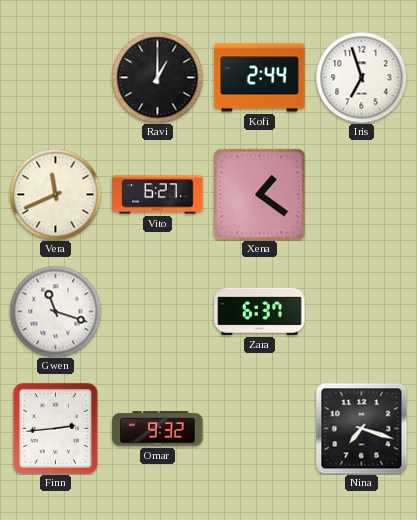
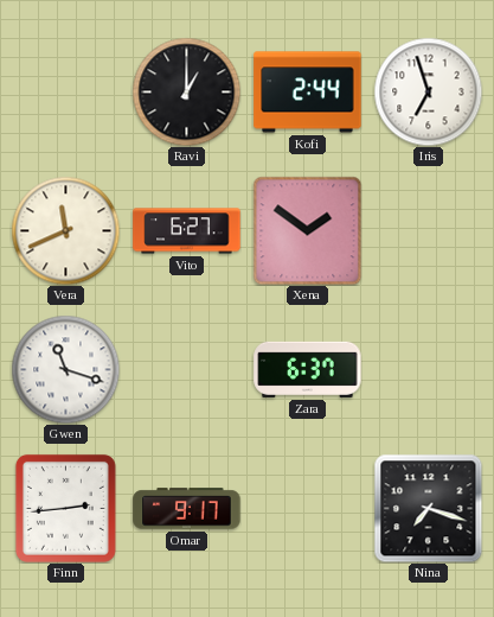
Xena: 1:21 -> 1:51
Omar: 9:32 -> 9:17
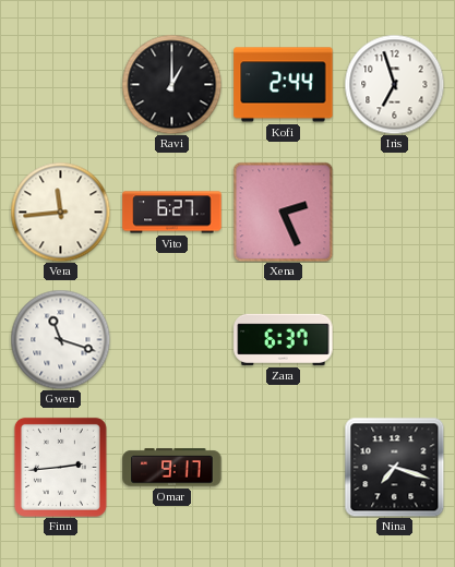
Vera: 11:41 -> 11:44
Xena: 1:51 -> 2:26
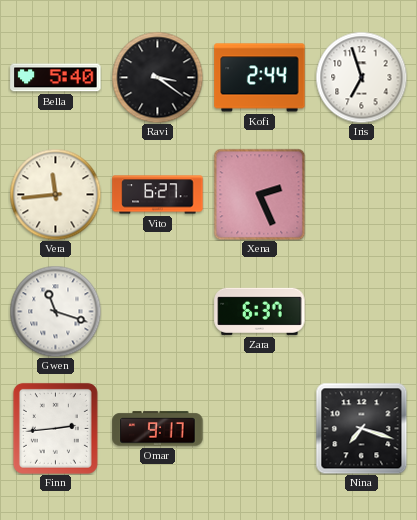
Bella: none -> 5:40
Ravi: 1:00 -> 3:21
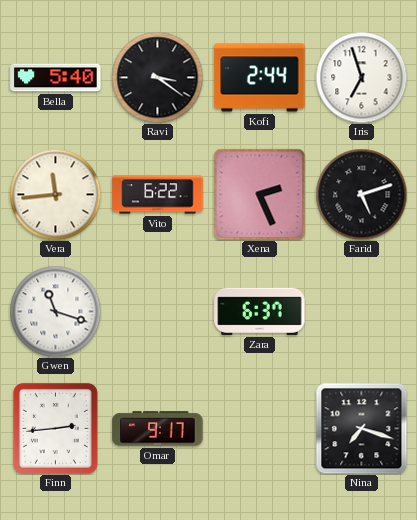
Vito: 6:27 -> 6:22
Farid: none -> 5:12
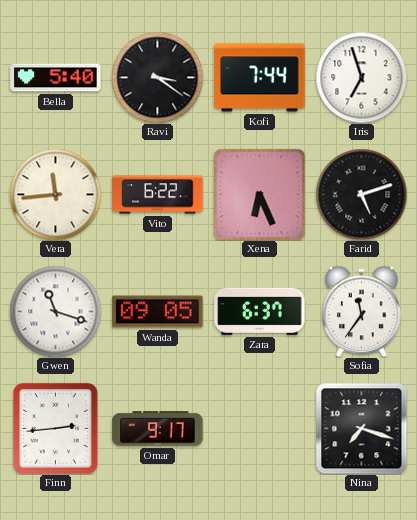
Kofi: 2:44 -> 7:44
Xena: 2:26 -> 6:26
Wanda: none -> 09:05
Sofia: none -> 11:36
